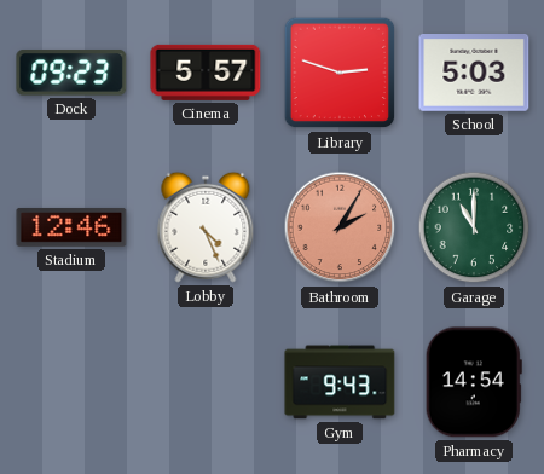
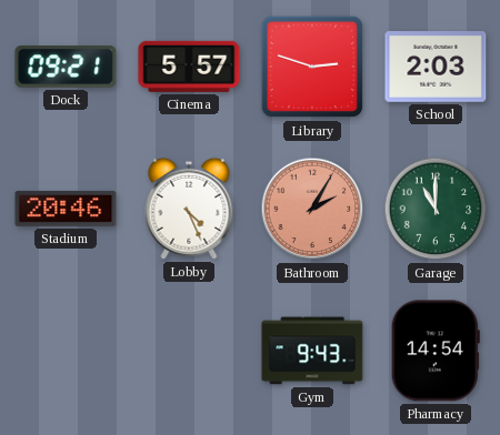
Dock: 09:23 -> 09:21
School: 5:03 -> 2:03
Stadium: 12:46 -> 20:46
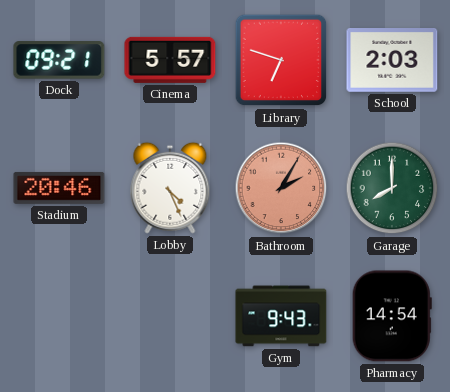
Library: 2:48 -> 6:48
Garage: 11:00 -> 8:00
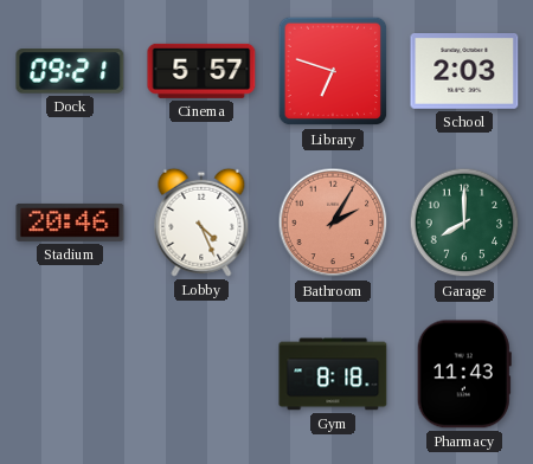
Gym: 9:43 -> 8:18
Pharmacy: 14:54 -> 11:43
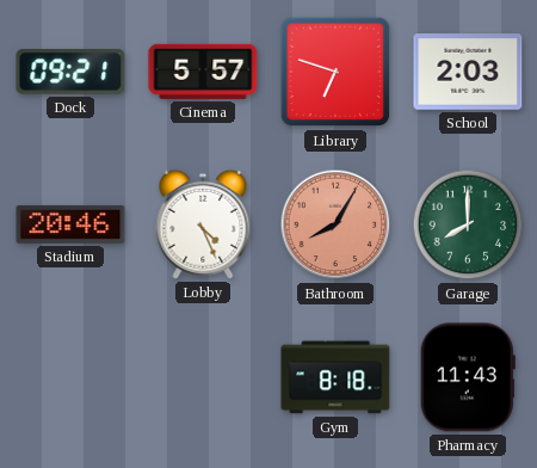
Bathroom: 2:05 -> 8:05
